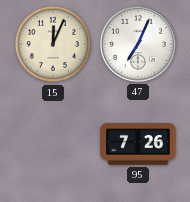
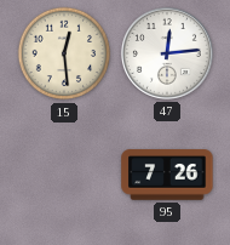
15: 12:04 -> 12:29
47: 7:04 -> 12:14
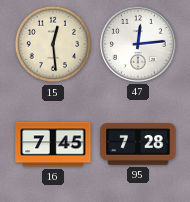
16: none -> 7:45
95: 7:26 -> 7:28
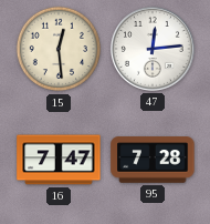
16: 7:45 -> 7:47
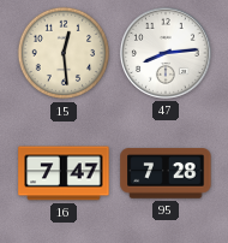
47: 12:14 -> 8:14
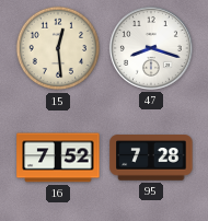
47: 8:14 -> 8:18
16: 7:47 -> 7:52
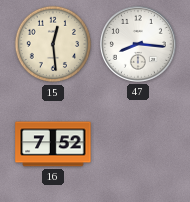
47: 8:18 -> 8:16
95: 7:28 -> none
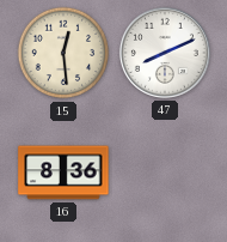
47: 8:16 -> 8:11
16: 7:52 -> 8:36
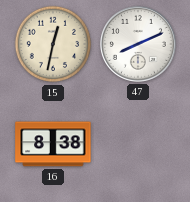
15: 12:29 -> 12:32
16: 8:36 -> 8:38
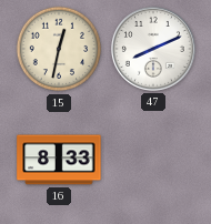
16: 8:38 -> 8:33
